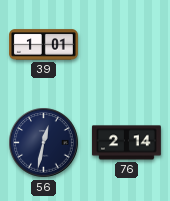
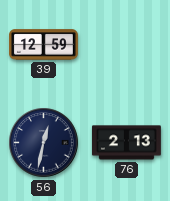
39: 1:01 -> 12:59
76: 2:14 -> 2:13
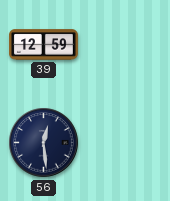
56: 12:32 -> 12:29
76: 2:13 -> none
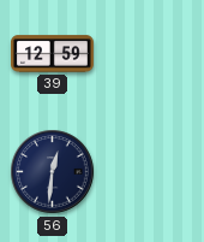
56: 12:29 -> 12:31
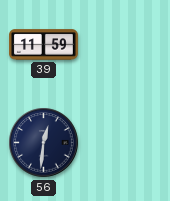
39: 12:59 -> 11:59
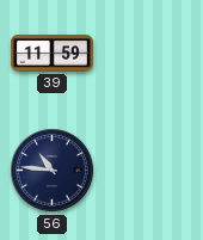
56: 12:31 -> 10:46
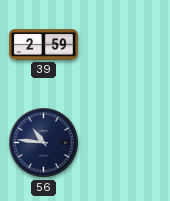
39: 11:59 -> 2:59
